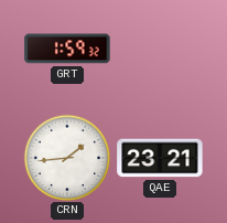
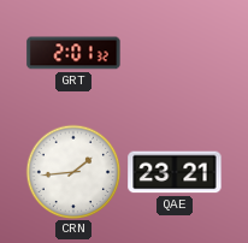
GRT: 1:59 -> 2:01
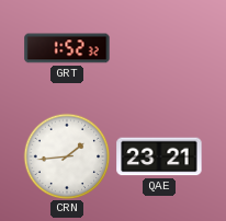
GRT: 2:01 -> 1:52
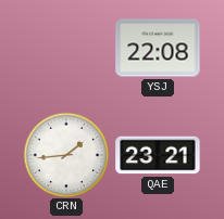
GRT: 1:52 -> none
YSJ: none -> 22:08
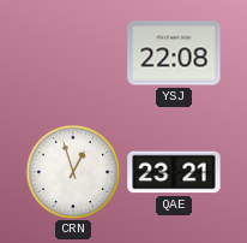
CRN: 1:44 -> 12:57
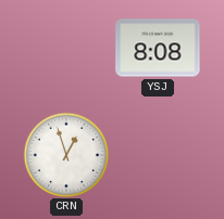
YSJ: 22:08 -> 8:08
QAE: 23:21 -> none
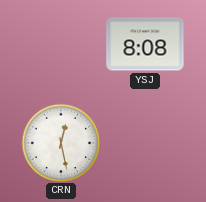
CRN: 12:57 -> 12:28
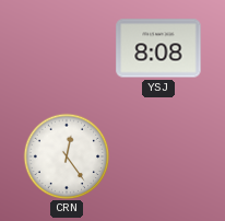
CRN: 12:28 -> 12:24
